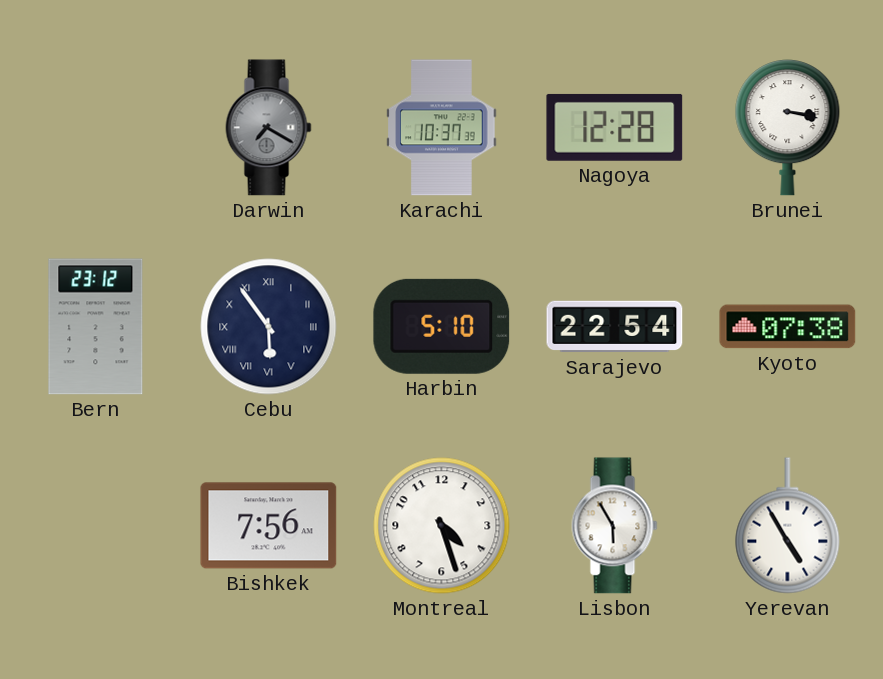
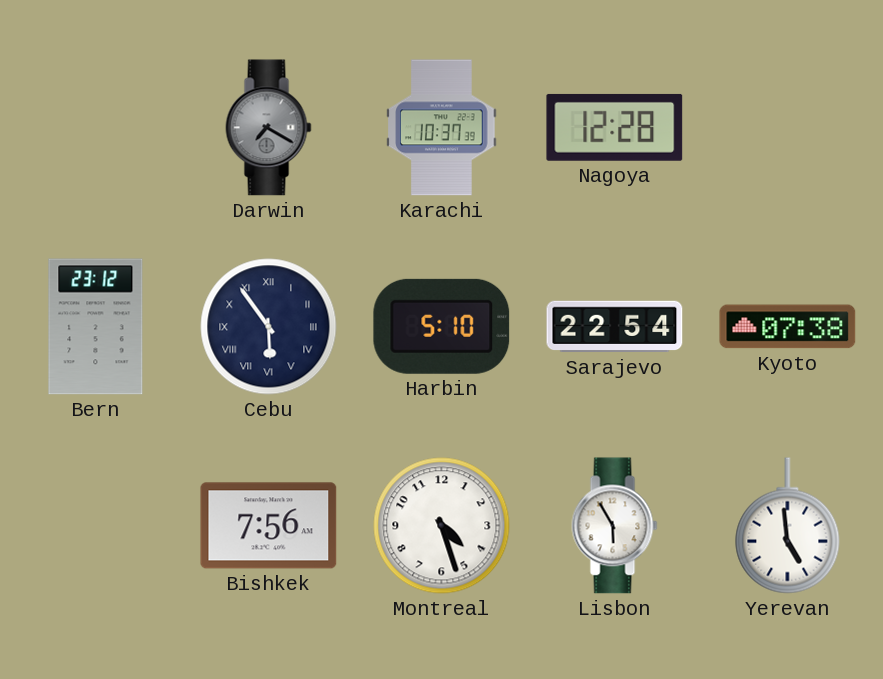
Brunei: 3:17 -> none
Yerevan: 4:55 -> 4:59
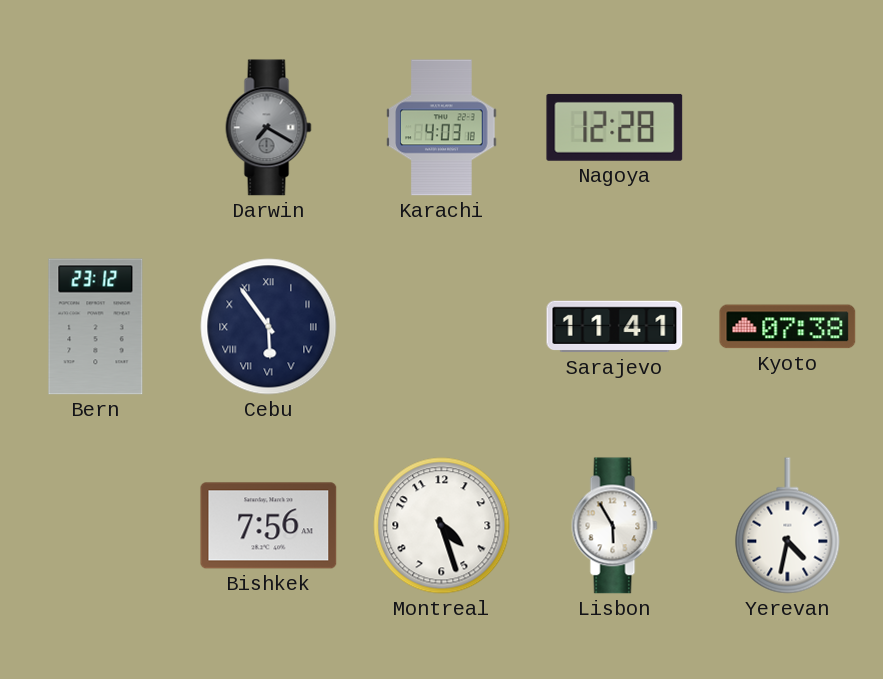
Karachi: 10:37 -> 4:03
Harbin: 5:10 -> none
Sarajevo: 22:54 -> 11:41
Yerevan: 4:59 -> 4:32
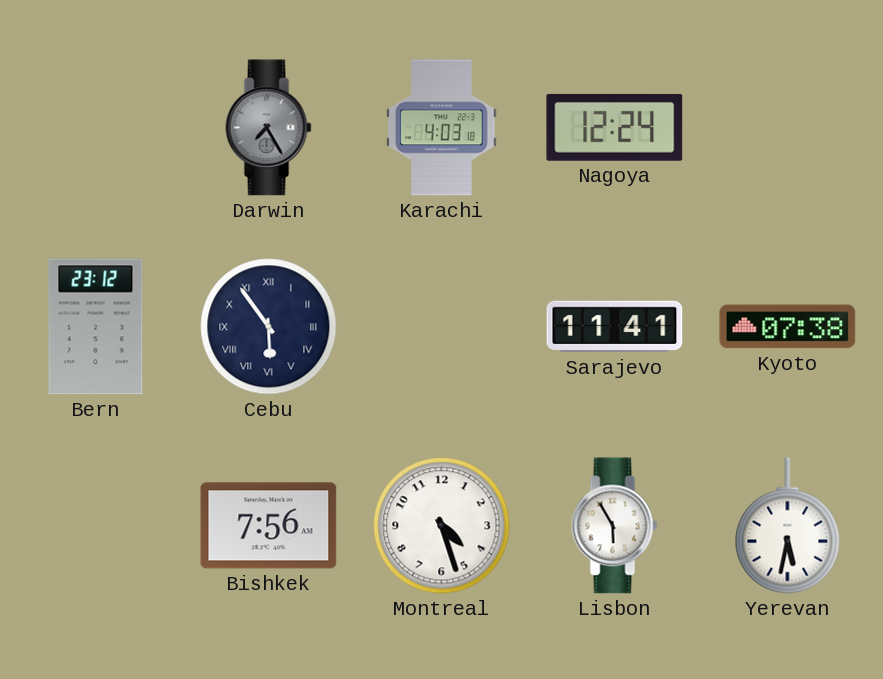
Darwin: 7:20 -> 7:25
Nagoya: 12:28 -> 12:24
Yerevan: 4:32 -> 5:32
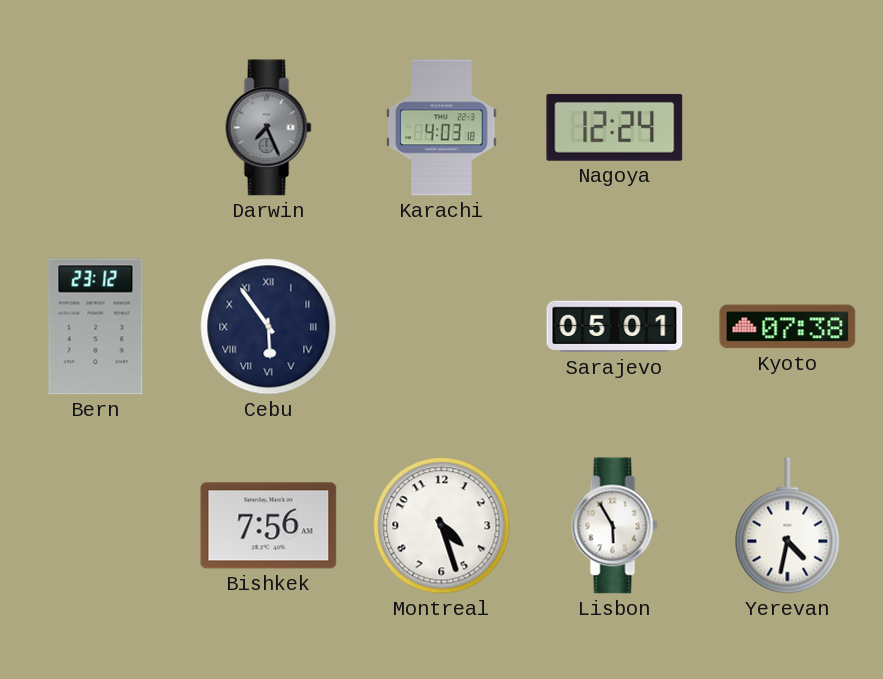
Darwin: 7:25 -> 7:26
Sarajevo: 11:41 -> 05:01
Yerevan: 5:32 -> 4:32
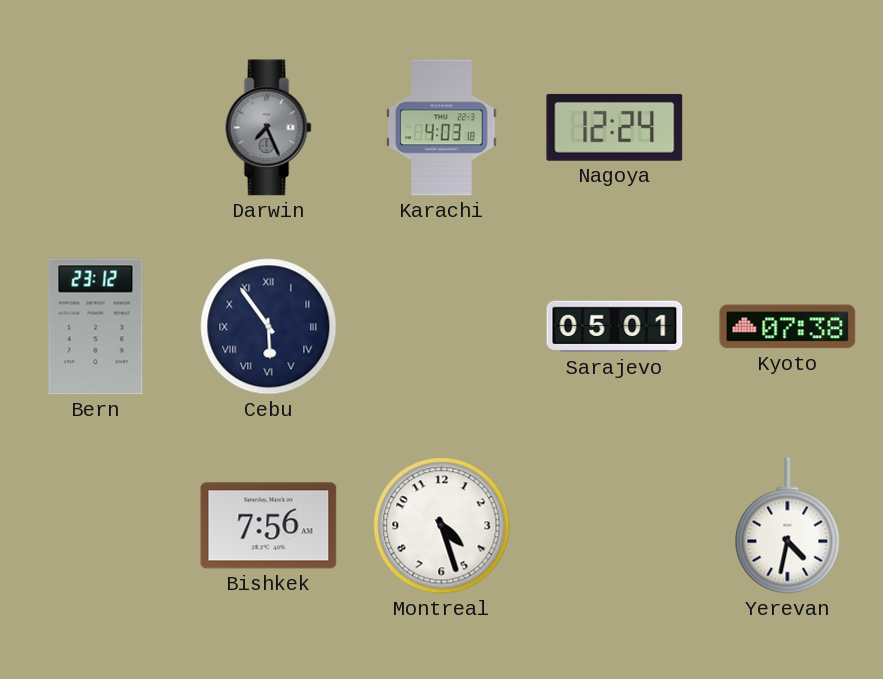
Lisbon: 5:55 -> none
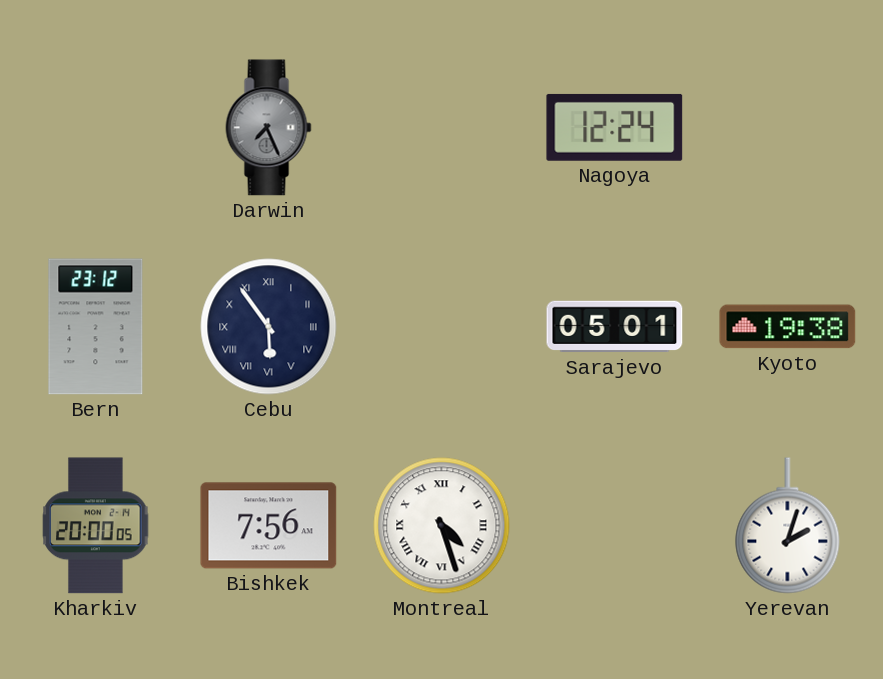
Karachi: 4:03 -> none
Kyoto: 07:38 -> 19:38
Kharkiv: none -> 20:00
Montreal numerals: Arabic -> Roman
Yerevan: 4:32 -> 2:03
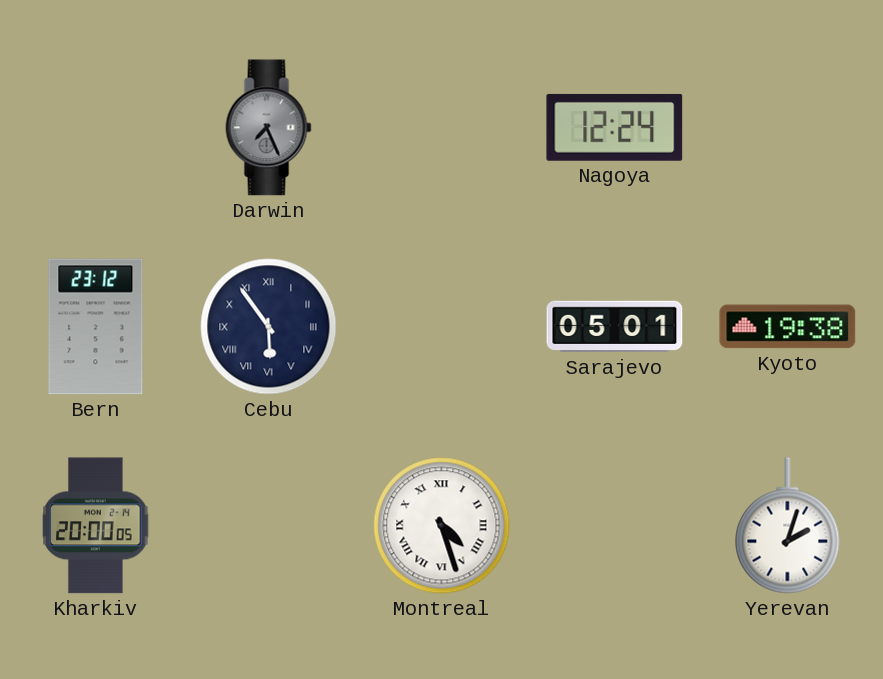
Bishkek: 7:56 -> none
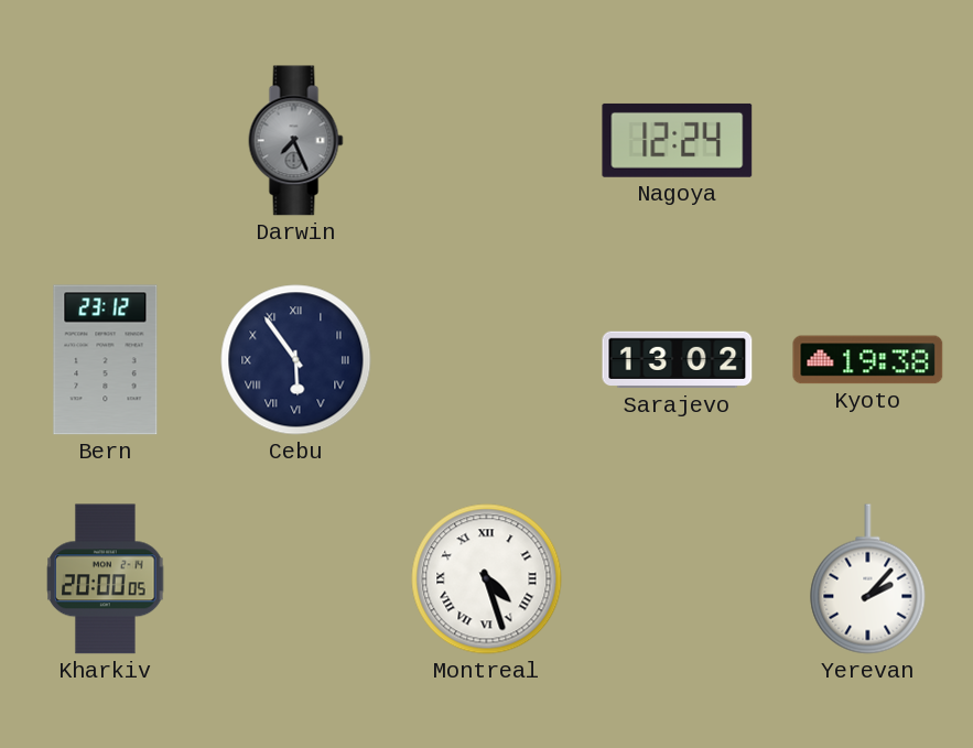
Sarajevo: 05:01 -> 13:02
Yerevan: 2:03 -> 2:07
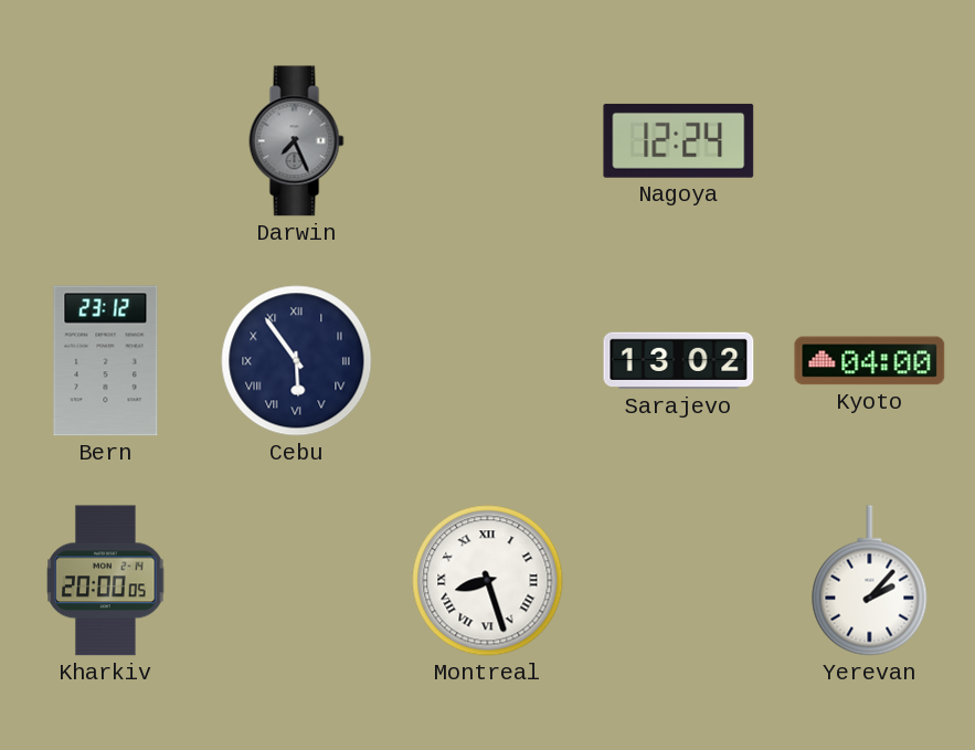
Kyoto: 19:38 -> 04:00
Montreal: 4:27 -> 8:27
